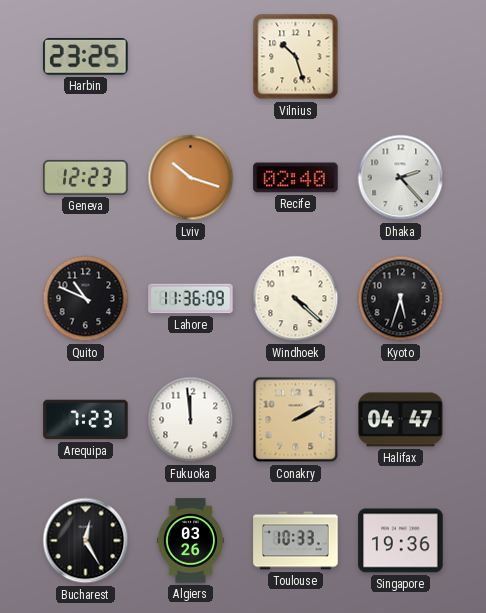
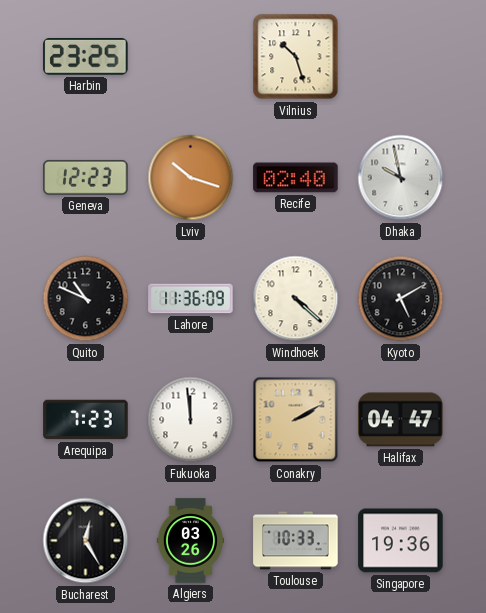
Dhaka: 2:23 -> 9:58
Kyoto: 5:33 -> 5:10
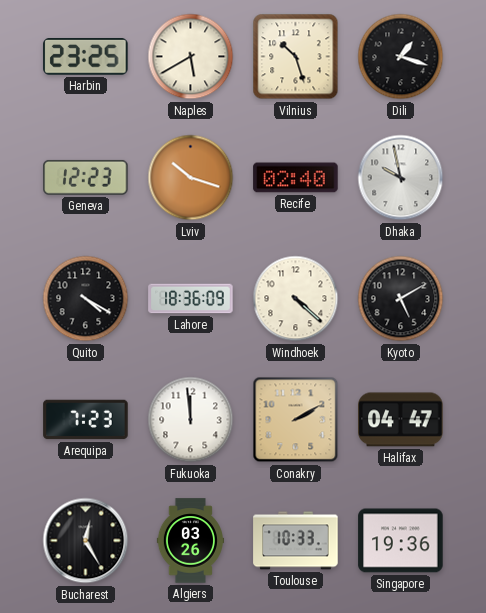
Naples: none -> 5:40
Dili: none -> 1:18
Quito: 10:49 -> 4:20
Lahore: 11:36 -> 18:36
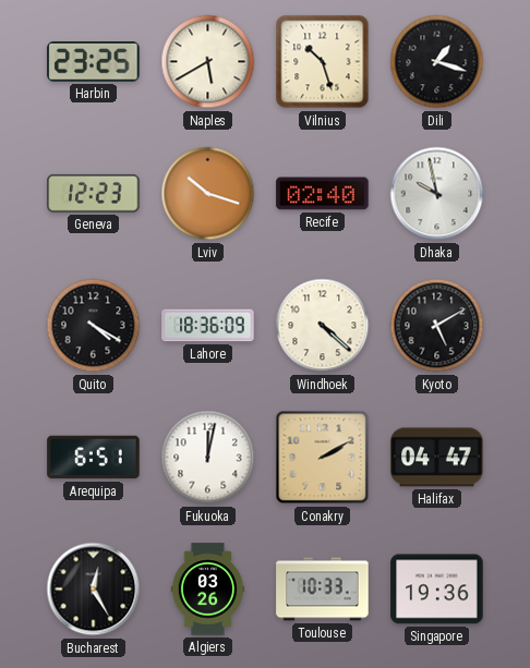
Arequipa: 7:23 -> 6:51
Fukuoka: 11:59 -> 12:02
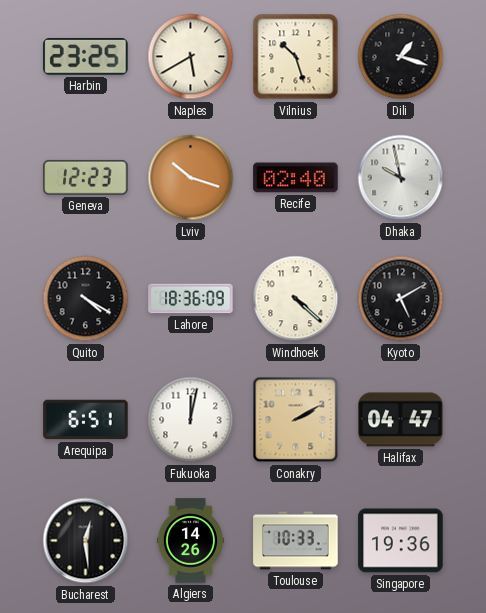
Bucharest: 12:25 -> 12:29
Algiers: 03:26 -> 14:26
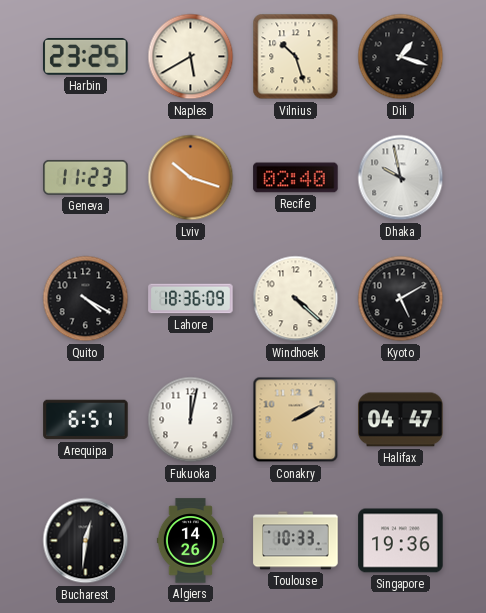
Geneva: 12:23 -> 11:23
Bucharest: 12:29 -> 12:31
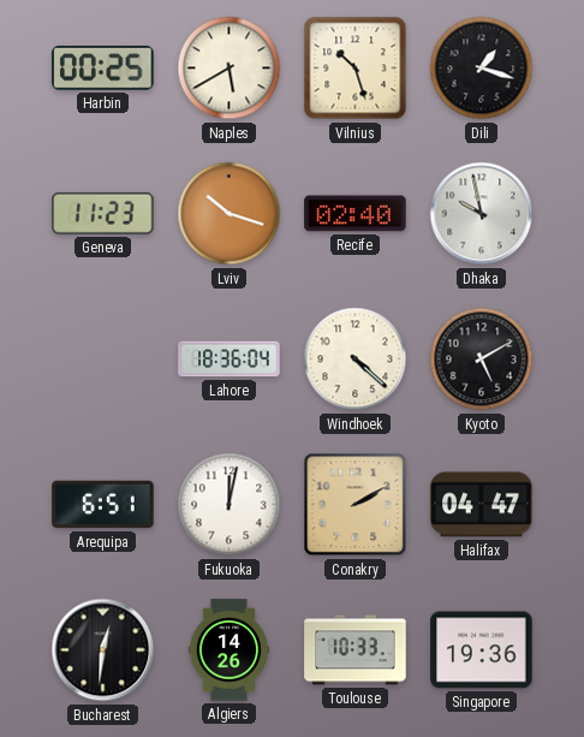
Harbin: 23:25 -> 00:25
Quito: 4:20 -> none
Lahore: 18:36:09 -> 18:36:04
